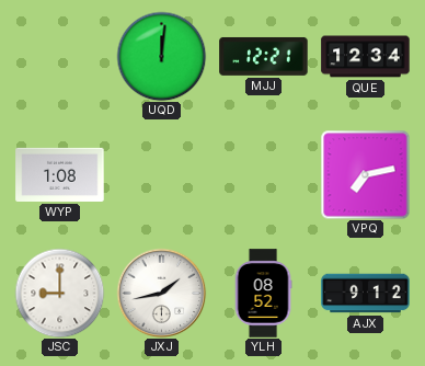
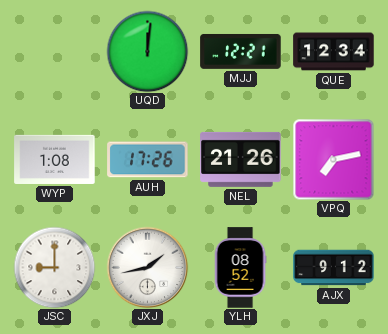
AUH: none -> 17:26
NEL: none -> 21:26
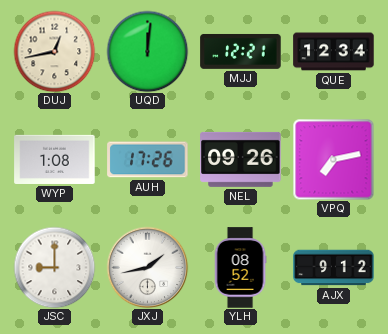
DUJ: none -> 12:43
NEL: 21:26 -> 09:26
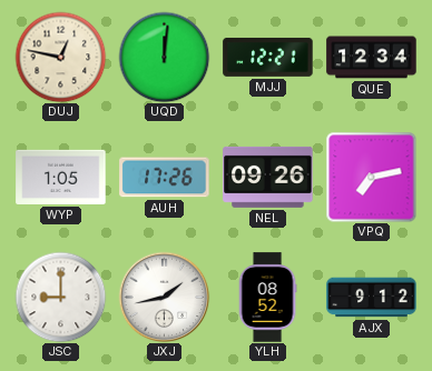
DUJ: 12:43 -> 12:47
WYP: 1:08 -> 1:05
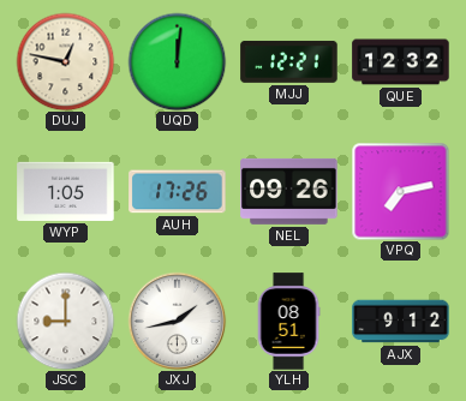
QUE: 12:34 -> 12:32
YLH: 08:52 -> 08:51
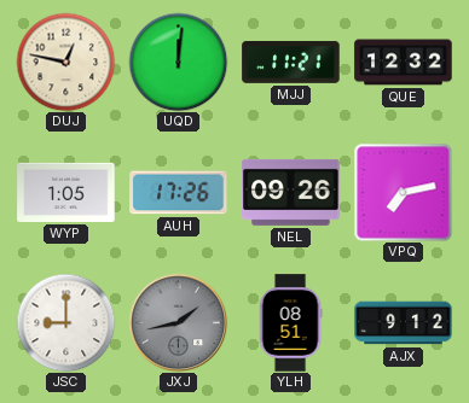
MJJ: 12:21 -> 11:21
JXJ dial: white -> grey
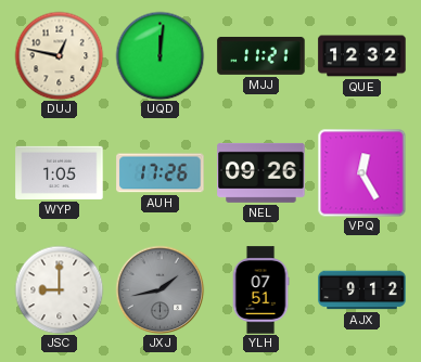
VPQ: 7:13 -> 12:25
YLH: 08:51 -> 07:51
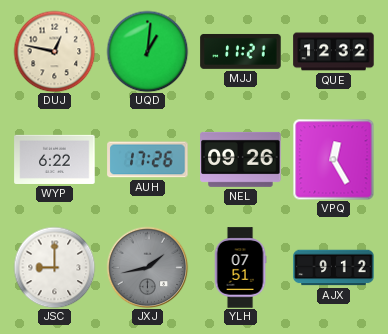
UQD: 12:01 -> 1:01
WYP: 1:05 -> 6:22
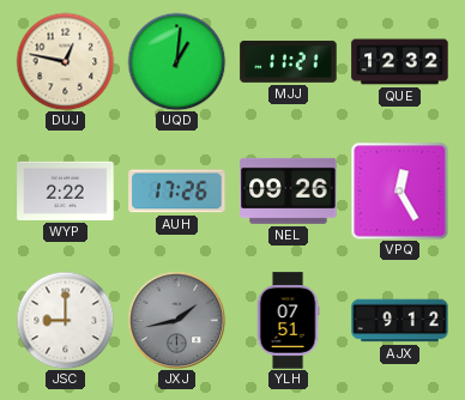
WYP: 6:22 -> 2:22
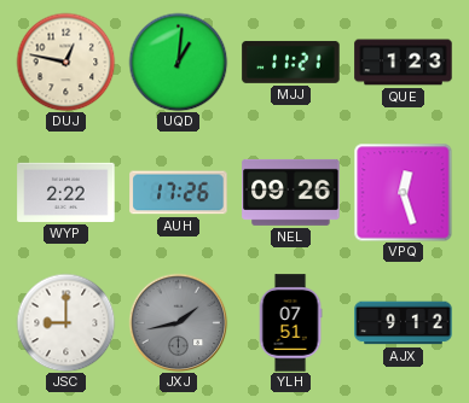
QUE: 12:32 -> 1:23
VPQ: 12:25 -> 12:27
